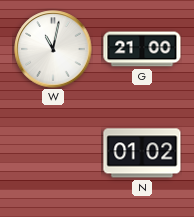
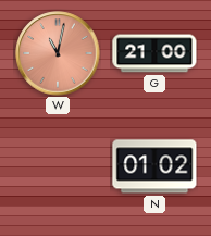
W dial: white -> salmon
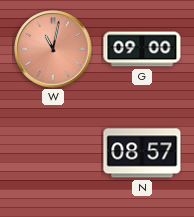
G: 21:00 -> 09:00
N: 01:02 -> 08:57
